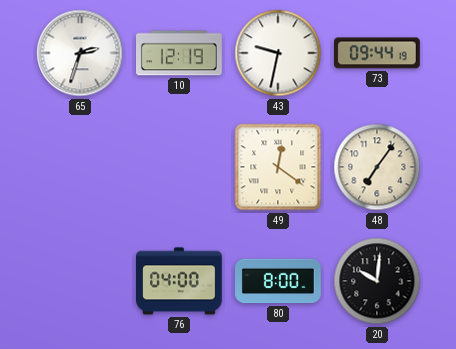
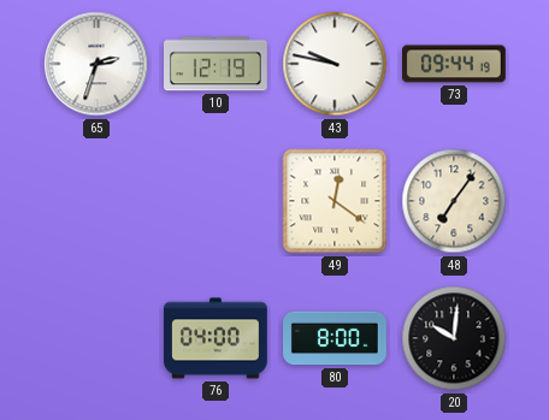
43: 9:32 -> 9:47
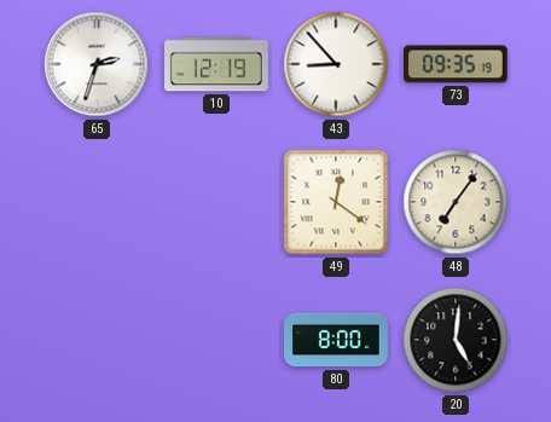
43: 9:47 -> 8:53
73: 09:44 -> 09:35
76: 04:00 -> none
20: 10:01 -> 5:01
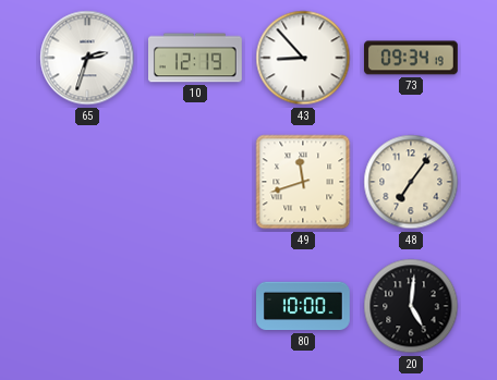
73: 09:35 -> 09:34
49: 12:21 -> 11:42
80: 8:00 -> 10:00
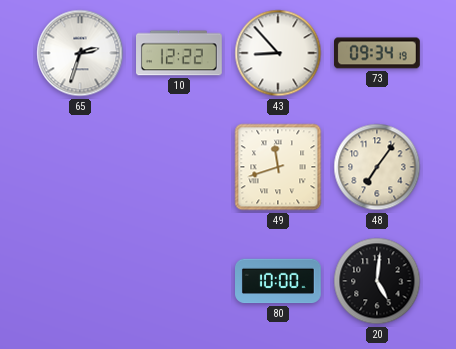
10: 12:19 -> 12:22
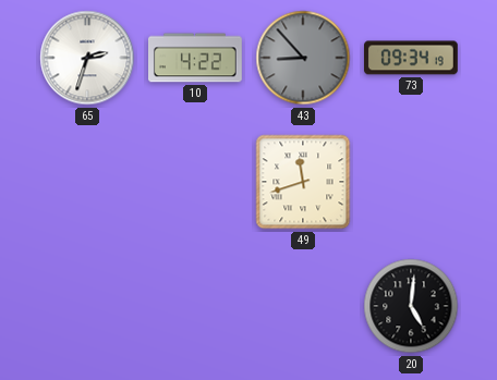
10: 12:22 -> 4:22
43 dial: white -> grey
48: 7:06 -> none
80: 10:00 -> none
